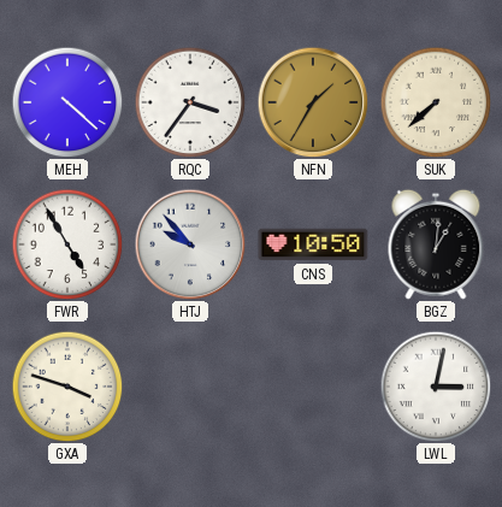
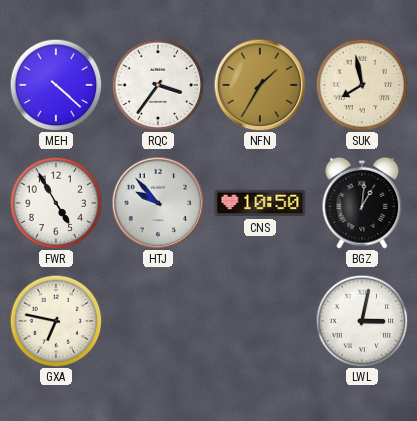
SUK: 7:38 -> 7:58
GXA: 3:48 -> 6:47
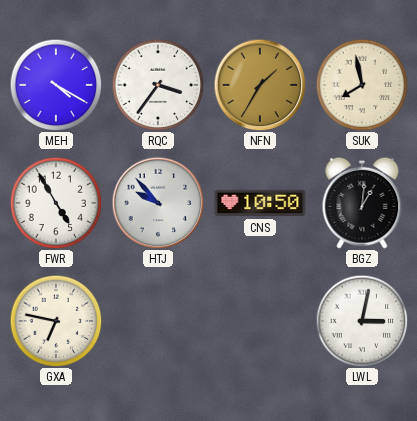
MEH: 4:22 -> 4:20
